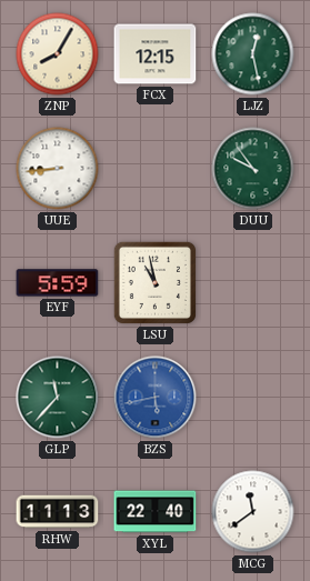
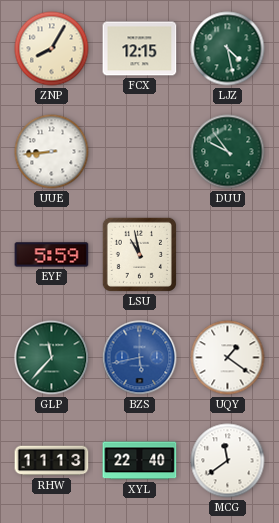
LJZ: 12:28 -> 4:28
UQY: none -> 1:21
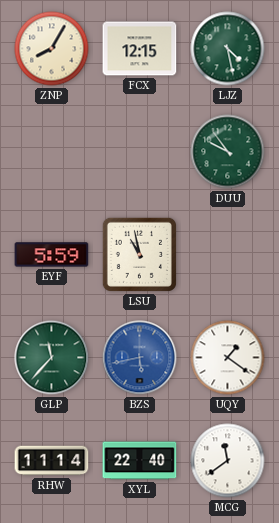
UUE: 8:44 -> none
RHW: 11:13 -> 11:14
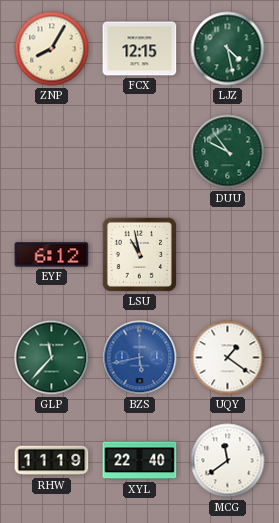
EYF: 5:59 -> 6:12
RHW: 11:14 -> 11:19
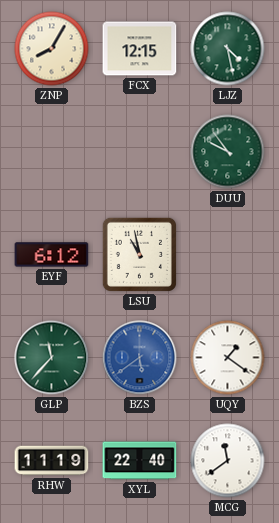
BZS: 5:43 -> 5:39
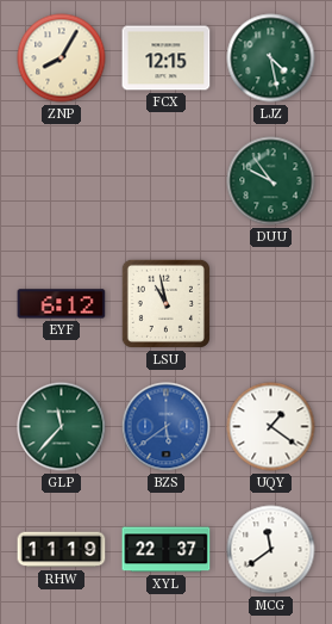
XYL: 22:40 -> 22:37
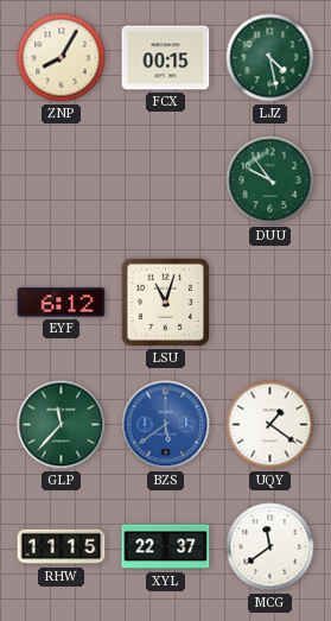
FCX: 12:15 -> 00:15
LSU: 10:58 -> 11:03
RHW: 11:19 -> 11:15
